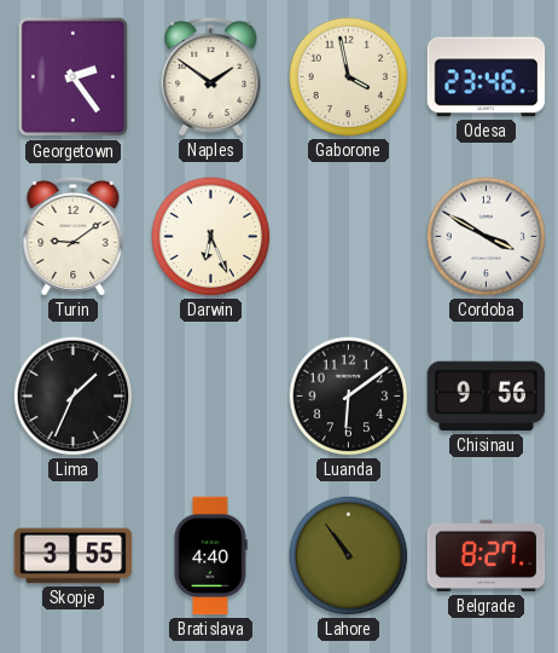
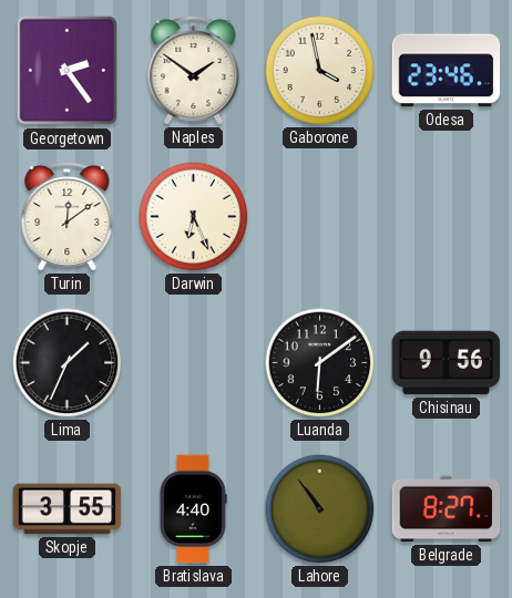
Turin: 9:09 -> 12:09
Cordoba: 3:50 -> none
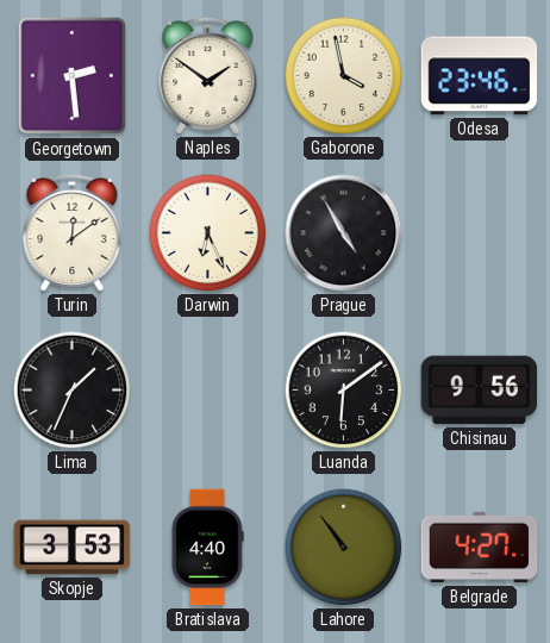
Georgetown: 2:24 -> 2:29
Prague: none -> 4:55
Skopje: 3:55 -> 3:53
Belgrade: 8:27 -> 4:27
